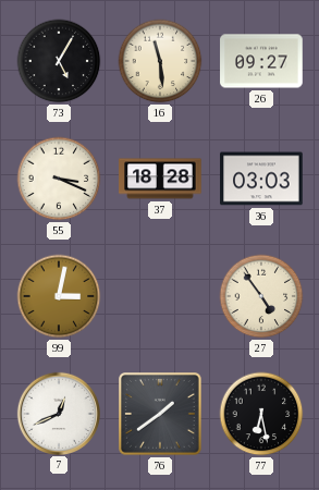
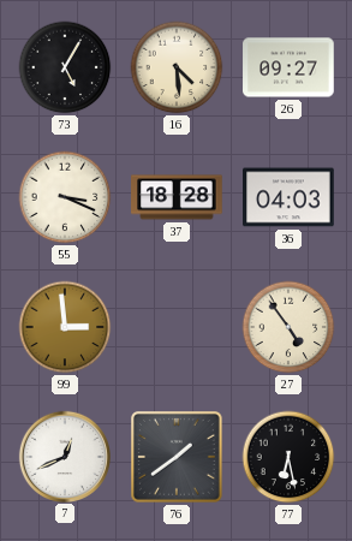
16: 11:29 -> 4:29
36: 03:03 -> 04:03
99: 3:02 -> 2:59
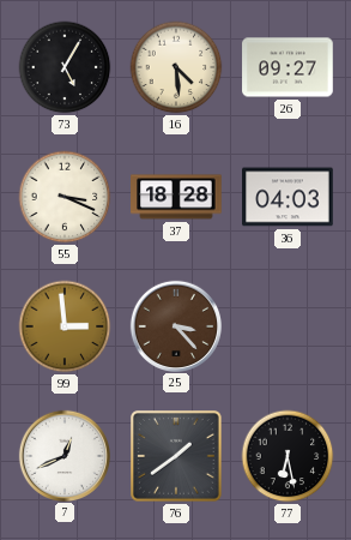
25: none -> 3:23
27: 4:54 -> none
